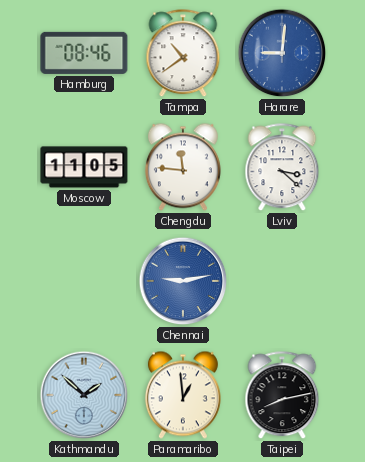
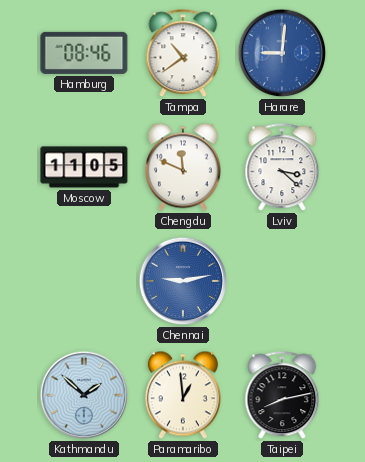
Chengdu: 11:46 -> 11:49
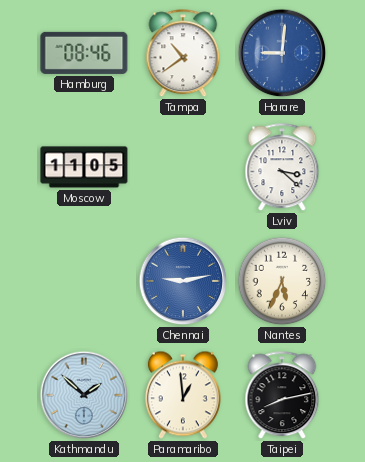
Chengdu: 11:49 -> none
Nantes: none -> 5:34
